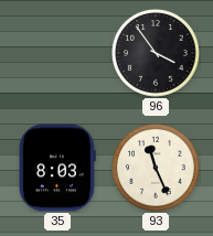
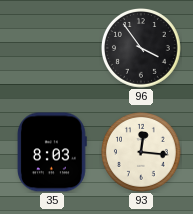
93: 11:26 -> 12:16
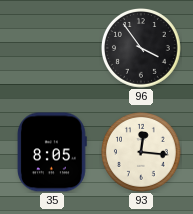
35: 8:03 -> 8:05
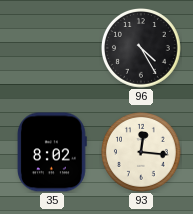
96: 3:54 -> 4:25
35: 8:05 -> 8:02
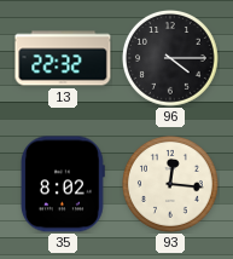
13: none -> 22:32
96: 4:25 -> 4:15
